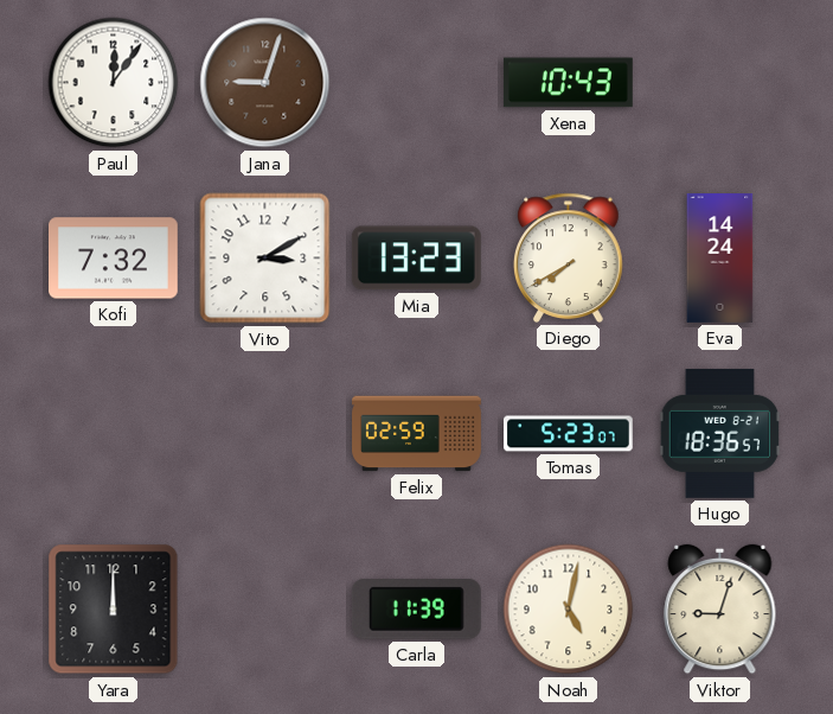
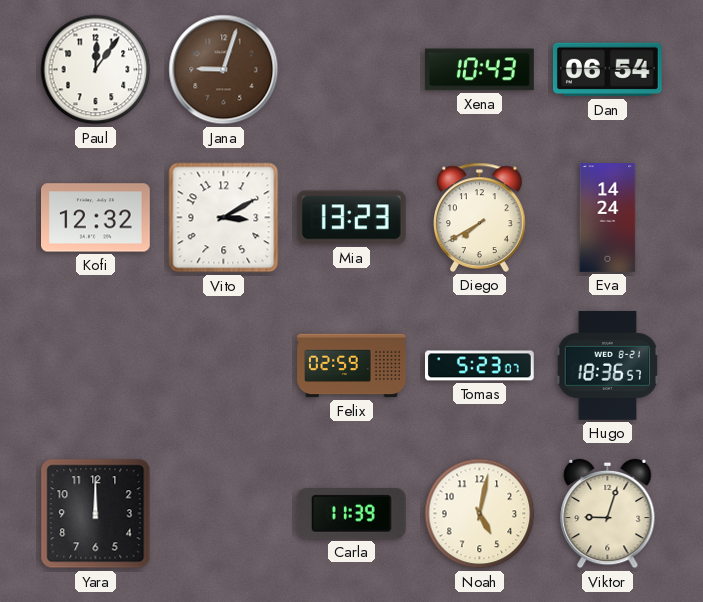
Dan: none -> 06:54
Kofi: 7:32 -> 12:32
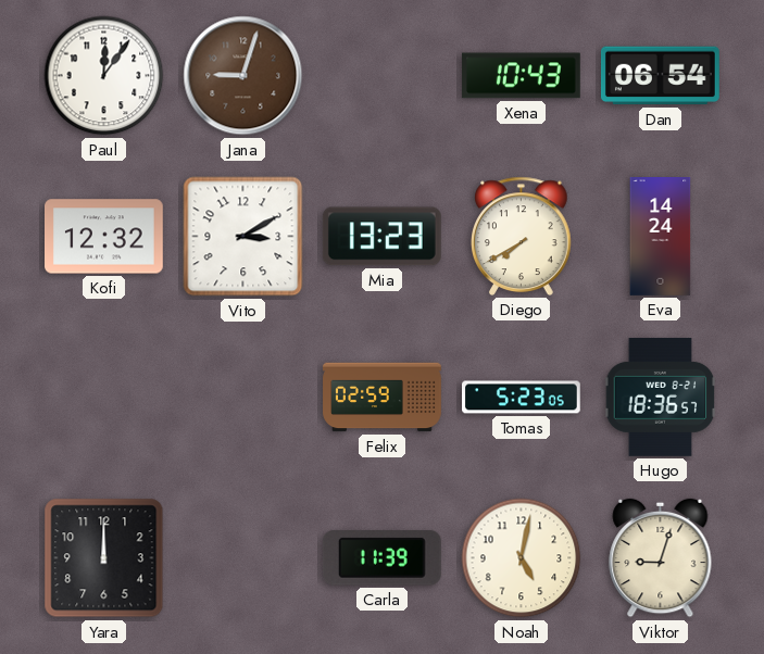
Tomas: 5:23:07 -> 5:23:05
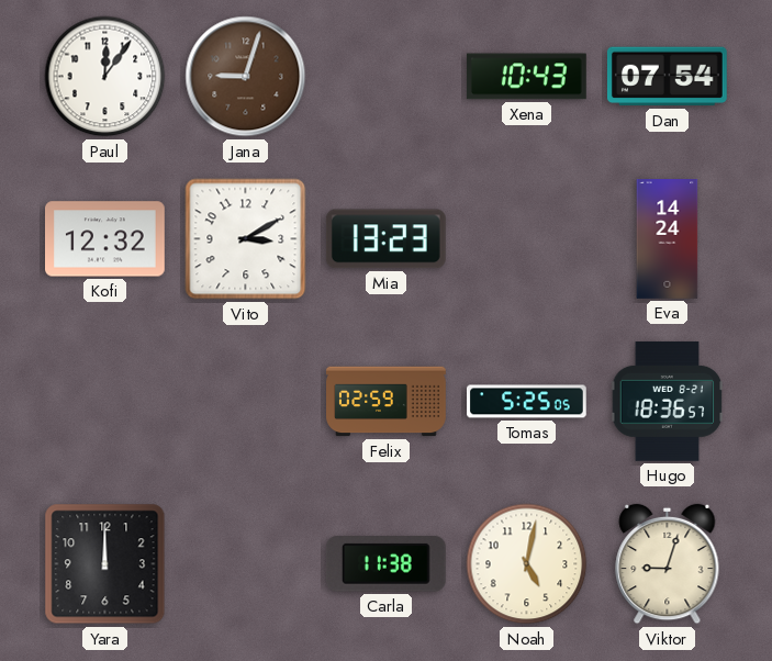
Dan: 06:54 -> 07:54
Diego: 7:40 -> none
Tomas: 5:23 -> 5:25
Carla: 11:39 -> 11:38
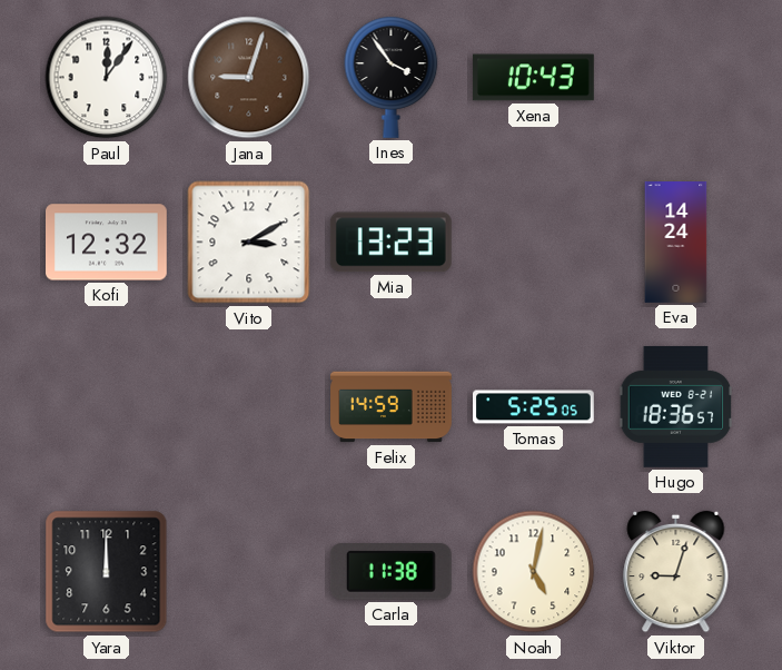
Ines: none -> 3:54
Dan: 07:54 -> none
Felix: 02:59 -> 14:59
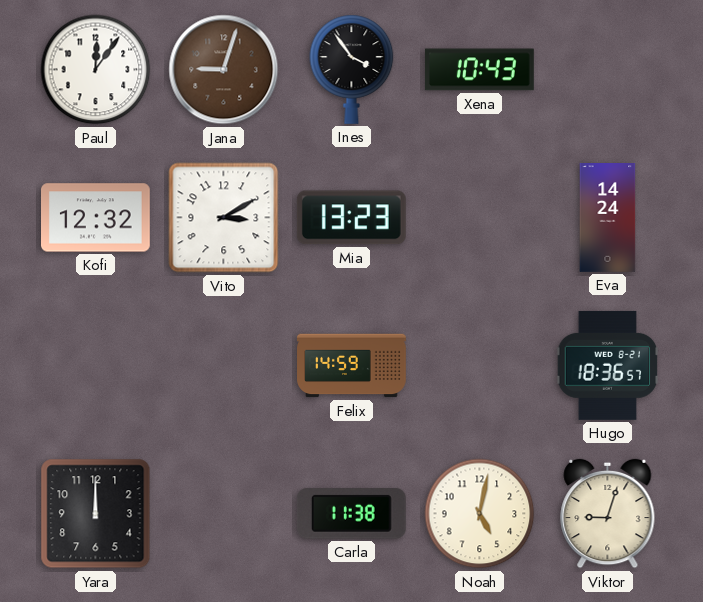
Tomas: 5:25 -> none
